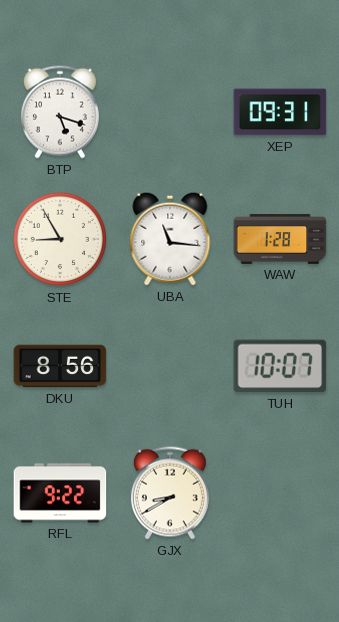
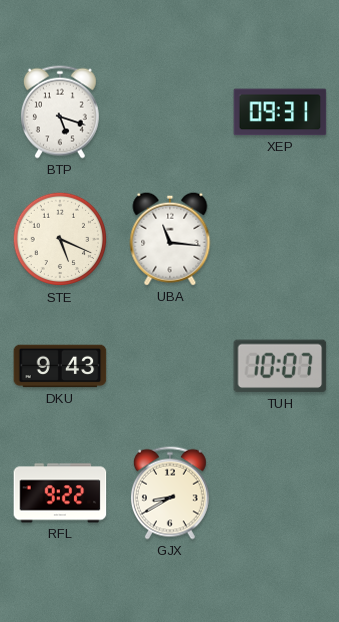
STE: 8:55 -> 5:19
WAW: 1:28 -> none
DKU: 8:56 -> 9:43
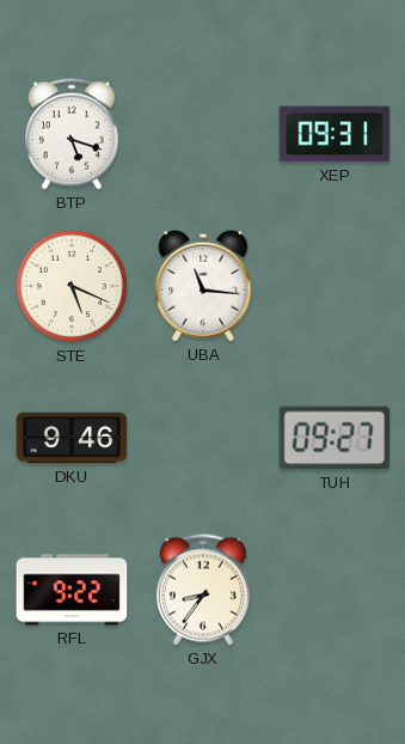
DKU: 9:43 -> 9:46
TUH: 10:07 -> 09:27
GJX: 8:40 -> 8:36
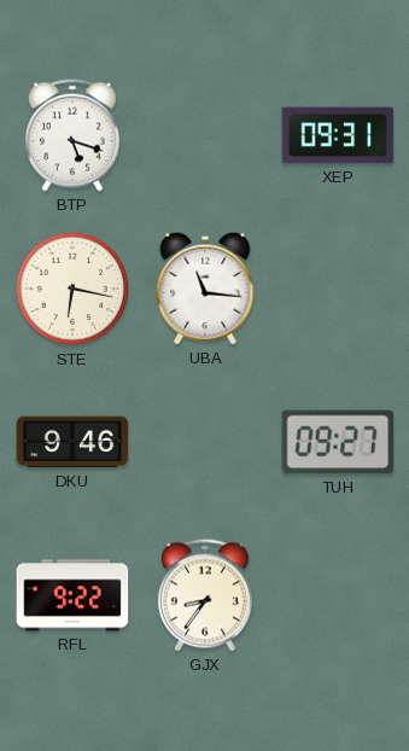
STE: 5:19 -> 6:17
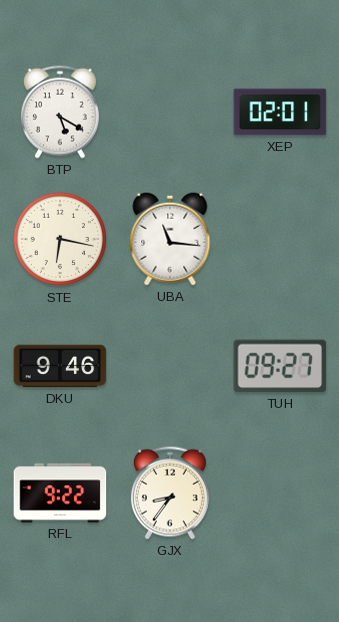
BTP: 5:18 -> 5:20
XEP: 09:31 -> 02:01
